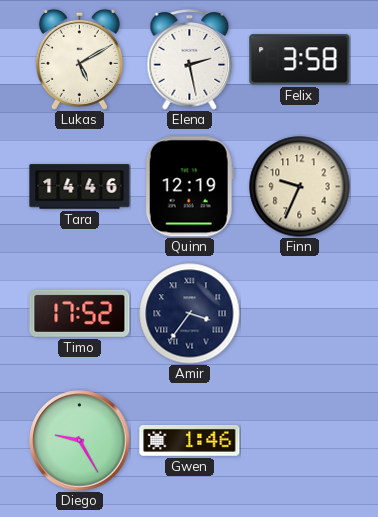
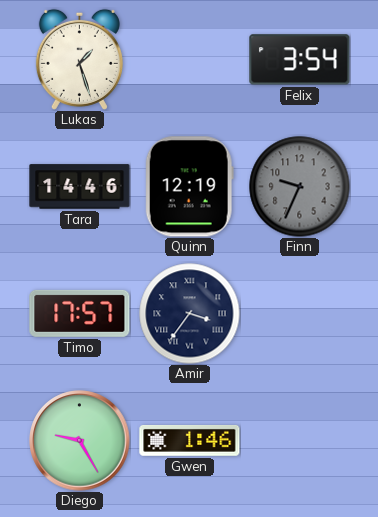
Lukas: 5:10 -> 1:27
Elena: 2:28 -> none
Felix: 3:58 -> 3:54
Finn dial: cream -> grey
Timo: 17:52 -> 17:57
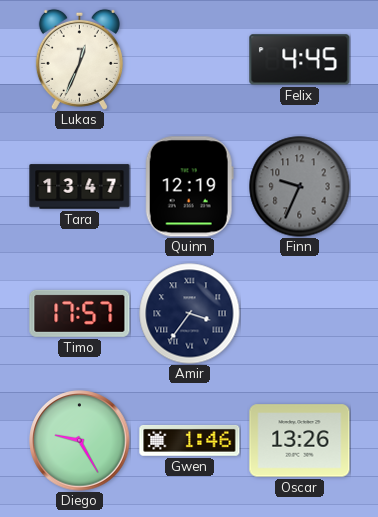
Lukas: 1:27 -> 12:34
Felix: 3:54 -> 4:45
Tara: 14:46 -> 13:47
Oscar: none -> 13:26
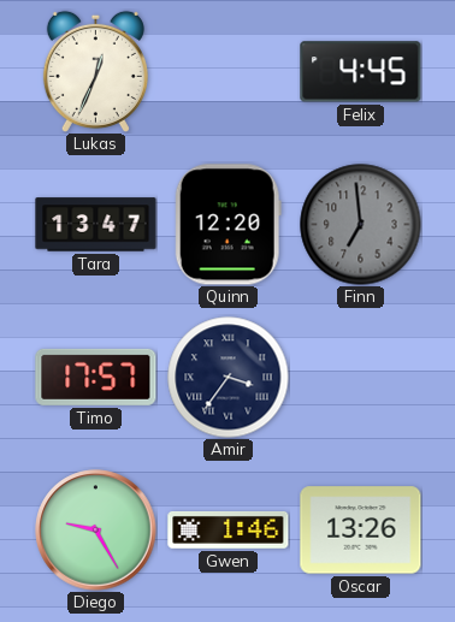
Quinn: 12:19 -> 12:20
Finn: 9:34 -> 6:59
